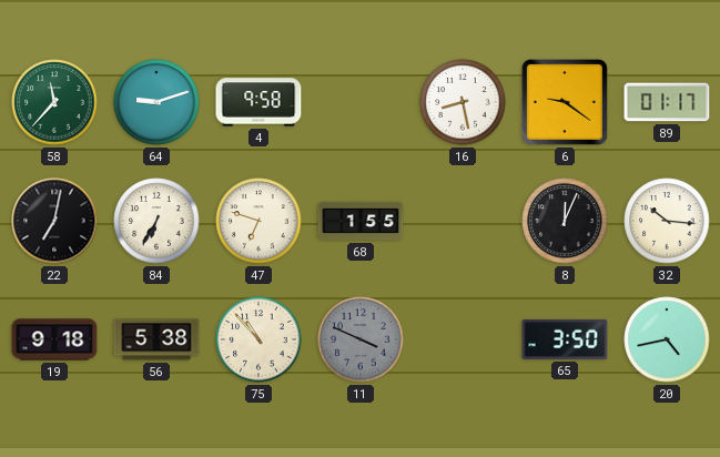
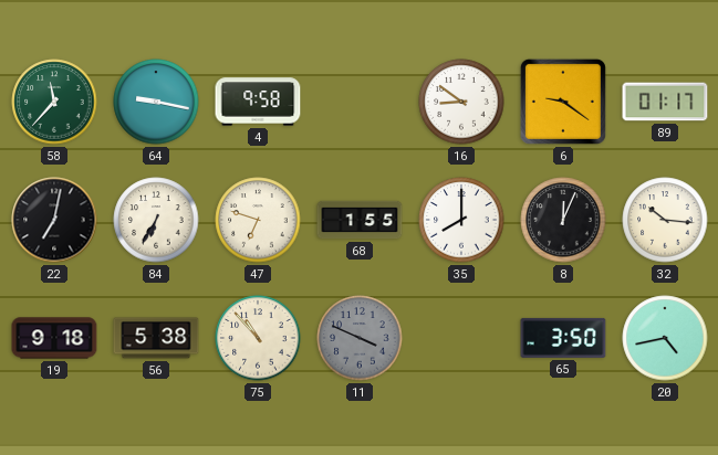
64: 9:12 -> 9:17
16: 8:28 -> 8:51
35: none -> 8:00
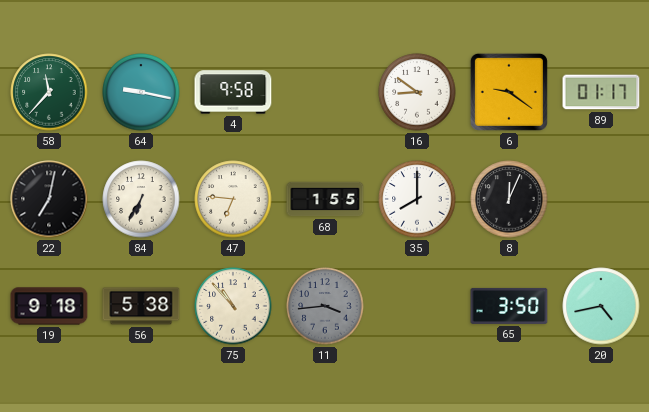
47: 6:48 -> 6:46
32: 10:16 -> none
11: 3:49 -> 3:44
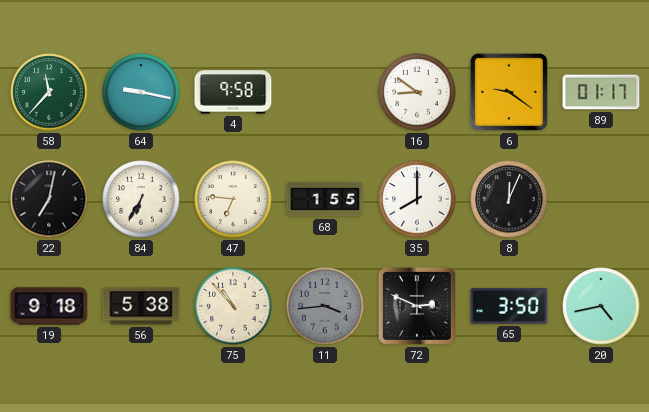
72: none -> 2:49
